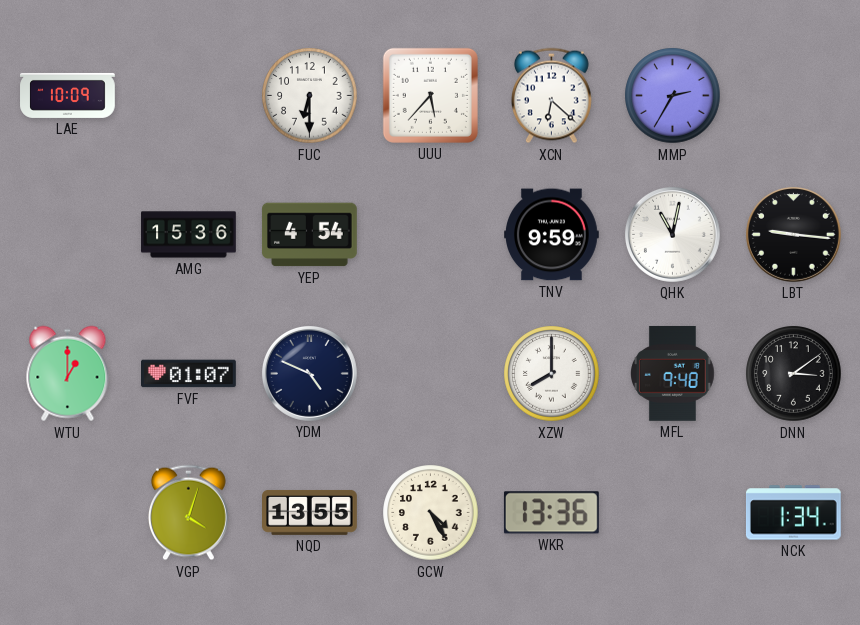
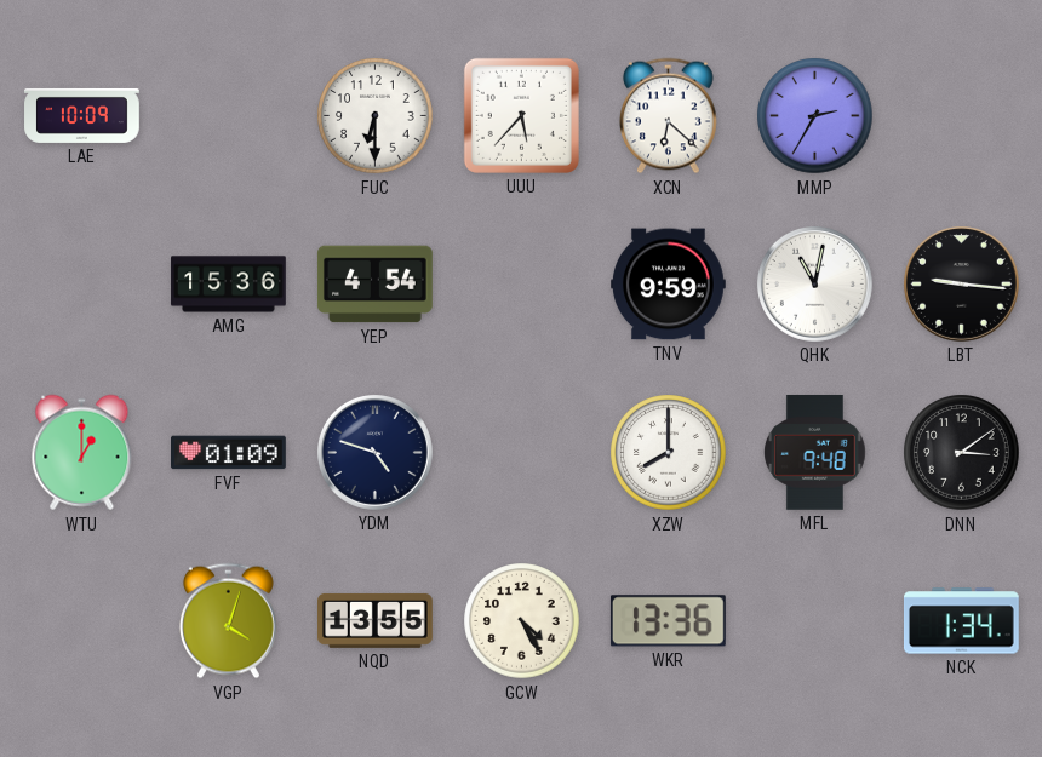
FVF: 01:07 -> 01:09
YDM: 4:49 -> 4:48
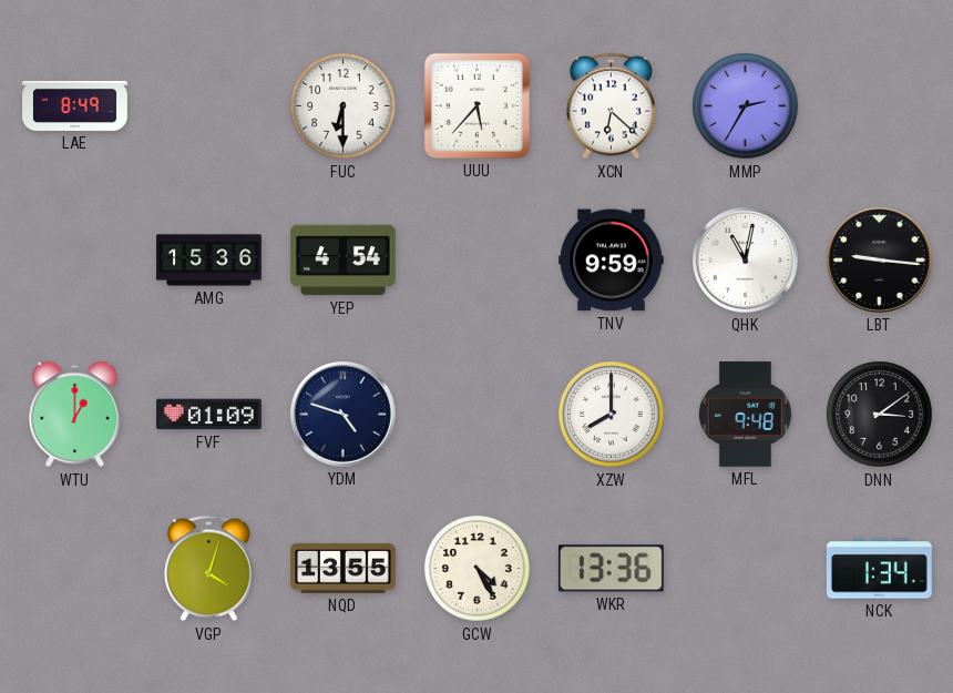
LAE: 10:09 -> 8:49
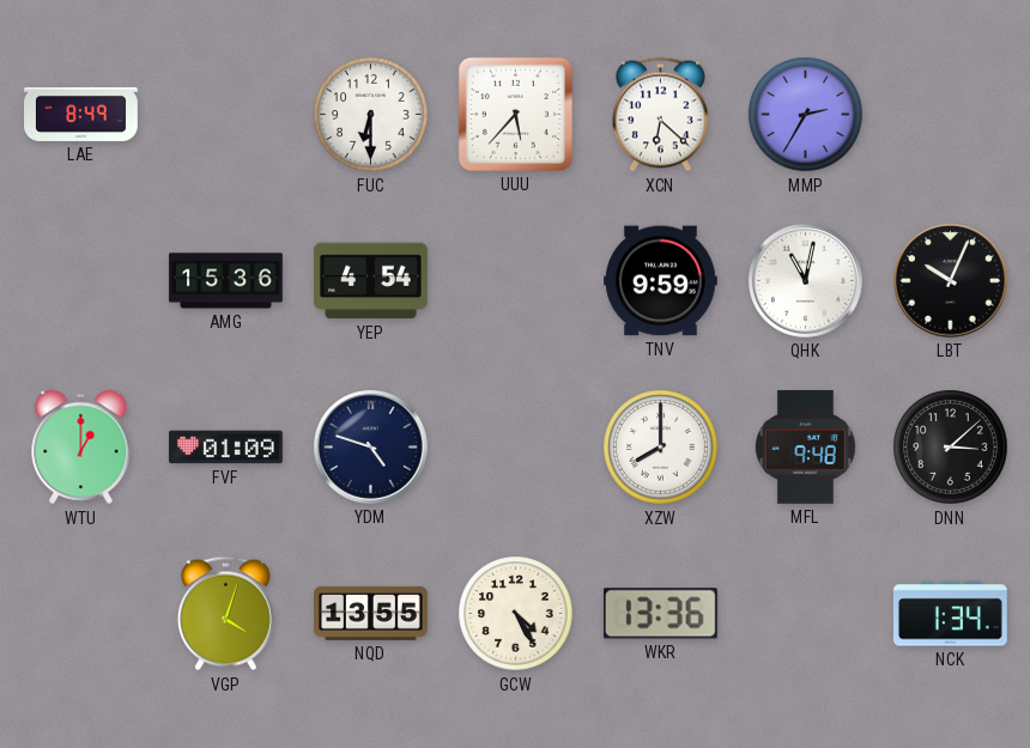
LBT: 9:16 -> 10:04
DNN: 3:09 -> 3:08
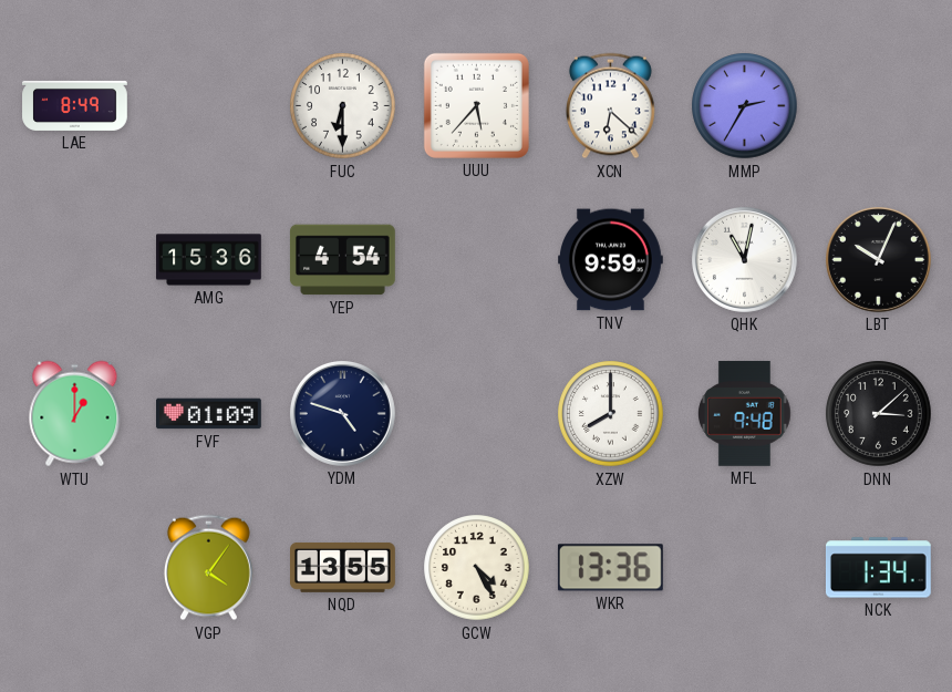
VGP: 4:03 -> 4:06
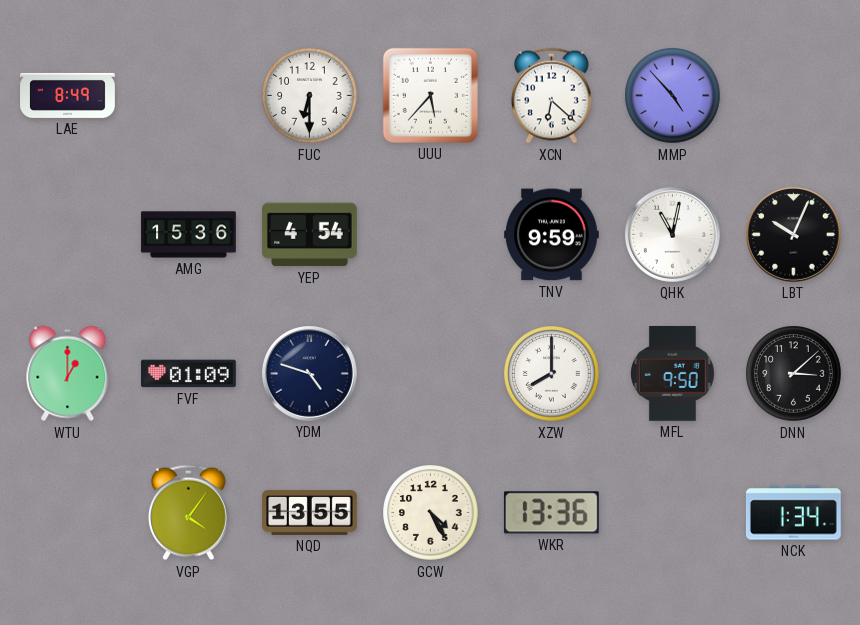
MMP: 2:35 -> 4:53
MFL: 9:48 -> 9:50
